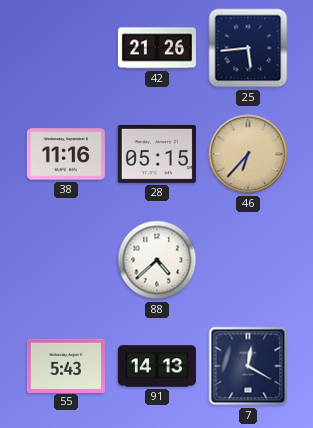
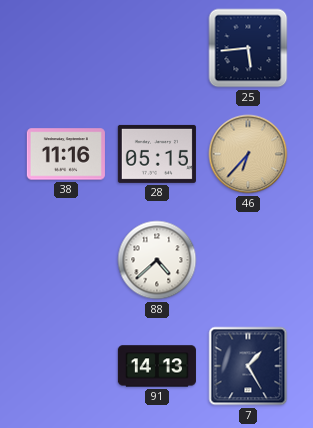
42: 21:26 -> none
55: 5:43 -> none
7: 12:20 -> 1:25
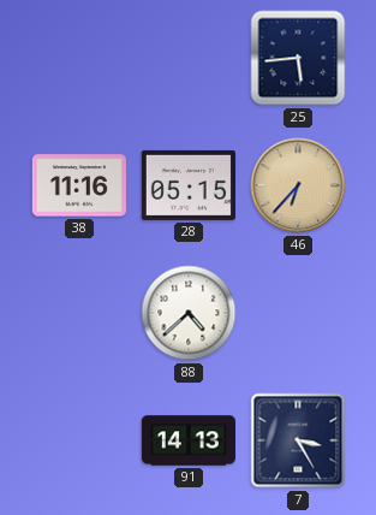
7: 1:25 -> 3:25
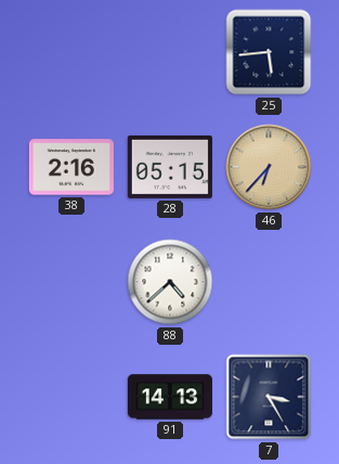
38: 11:16 -> 2:16
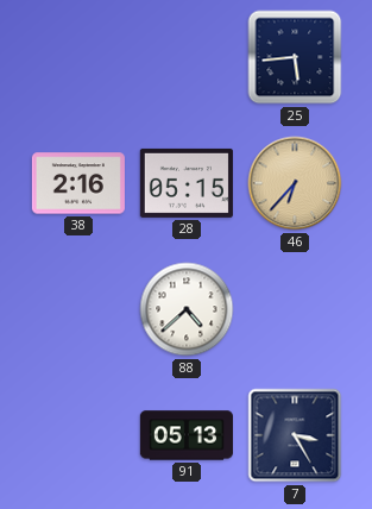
91: 14:13 -> 05:13
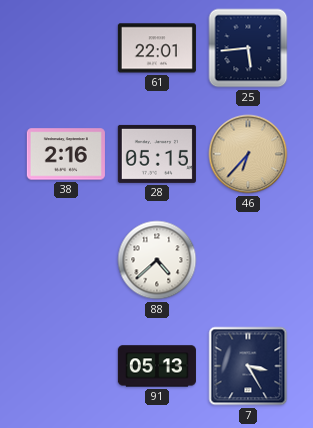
61: none -> 22:01
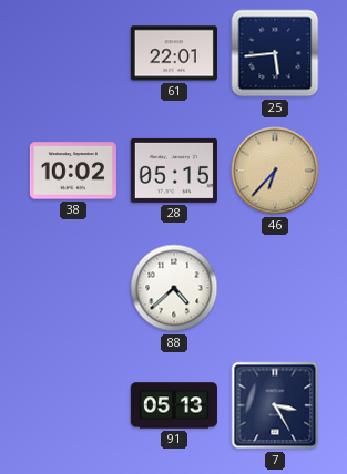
38: 2:16 -> 10:02
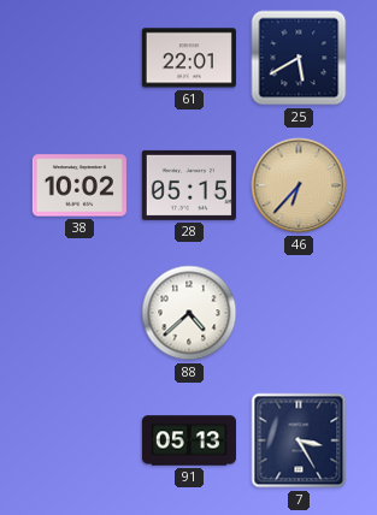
25: 5:44 -> 5:40
